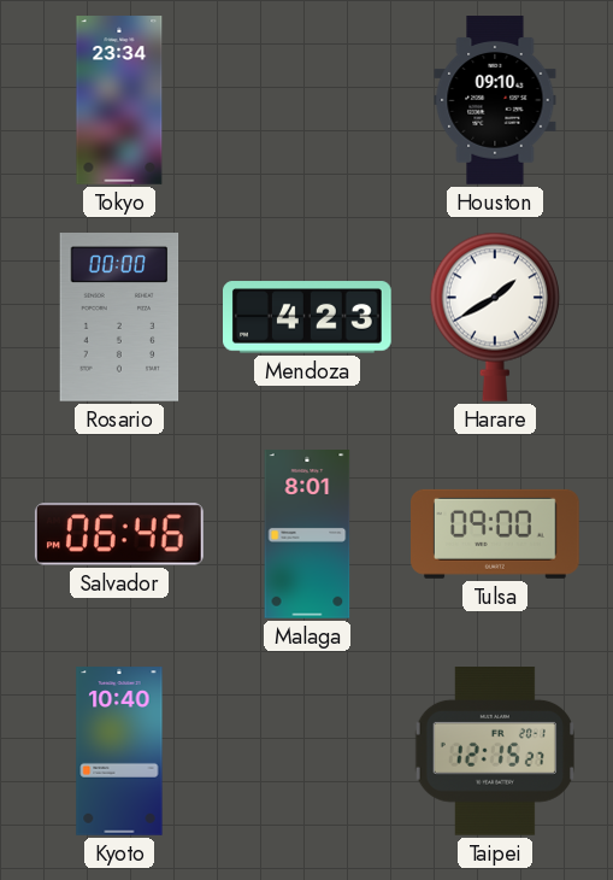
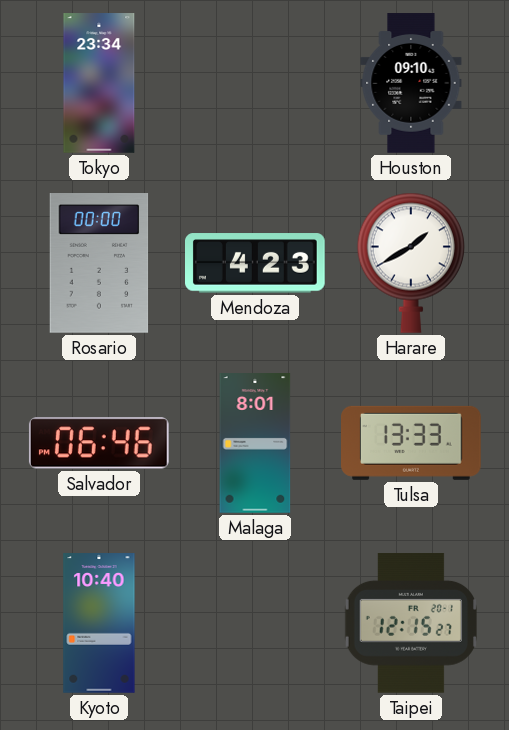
Tulsa: 09:00 -> 13:33
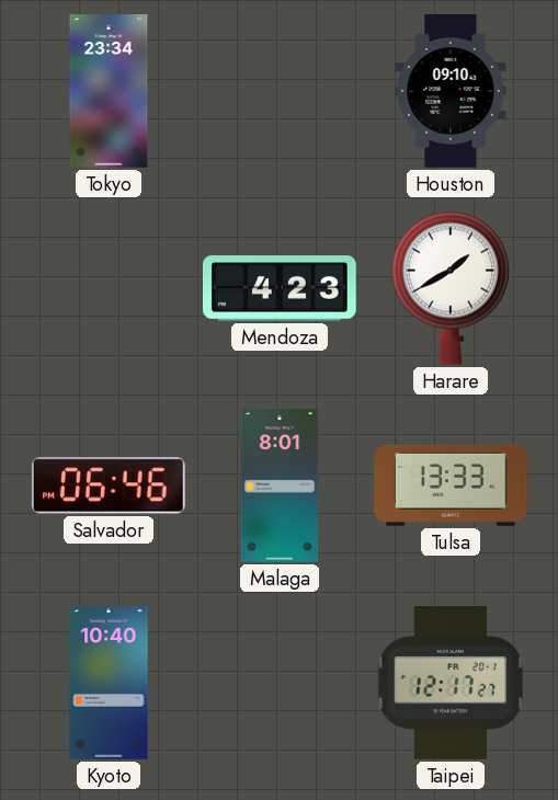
Rosario: 00:00 -> none
Taipei: 12:15 -> 12:17
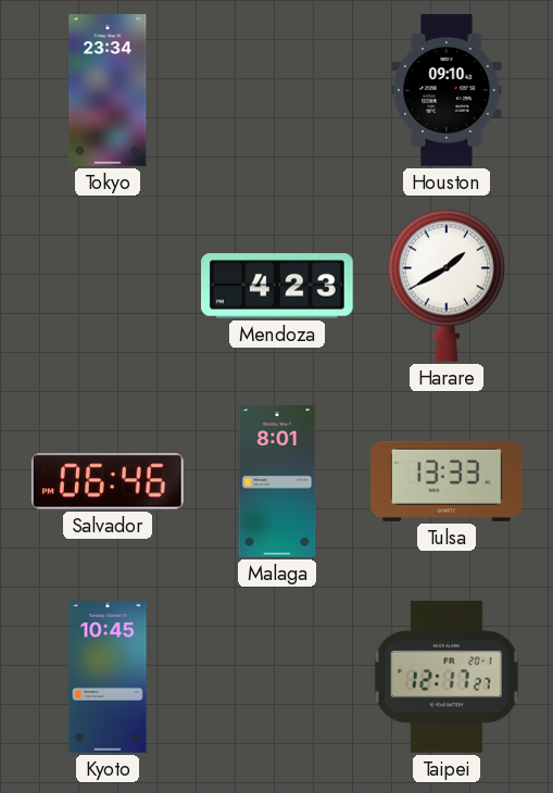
Kyoto: 10:40 -> 10:45
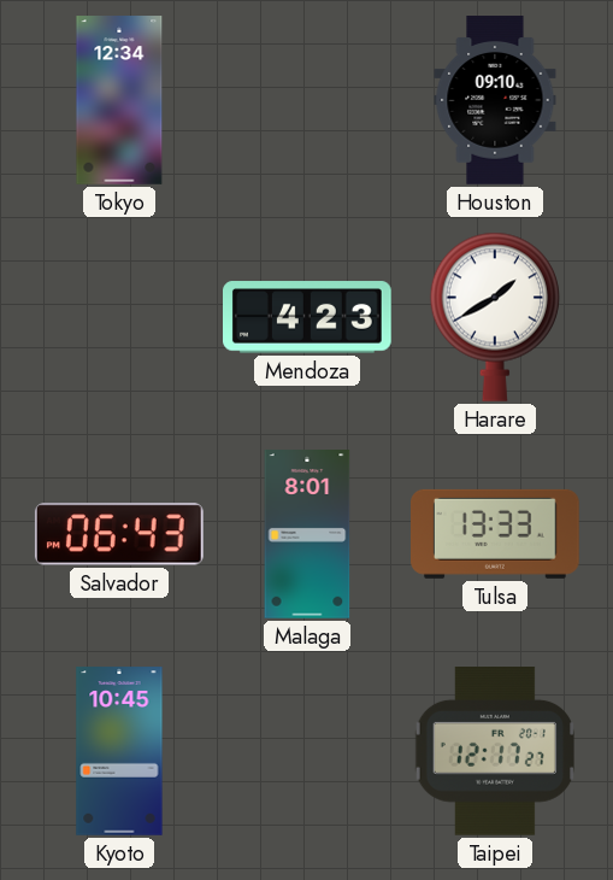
Tokyo: 23:34 -> 12:34
Salvador: 06:46 -> 06:43
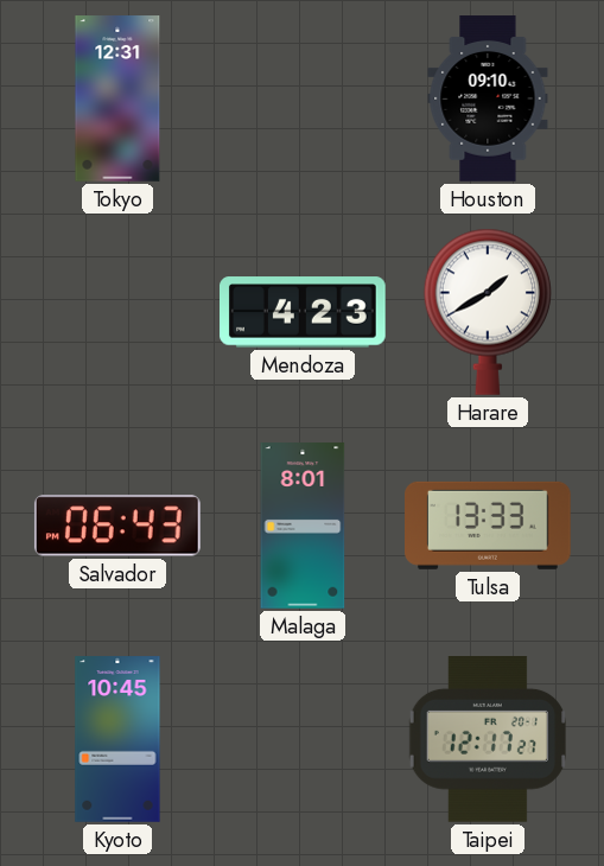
Tokyo: 12:34 -> 12:31
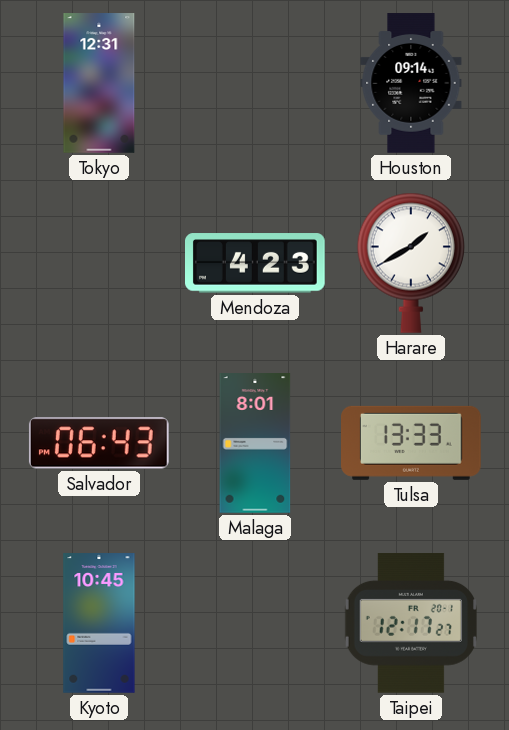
Houston: 09:10 -> 09:14
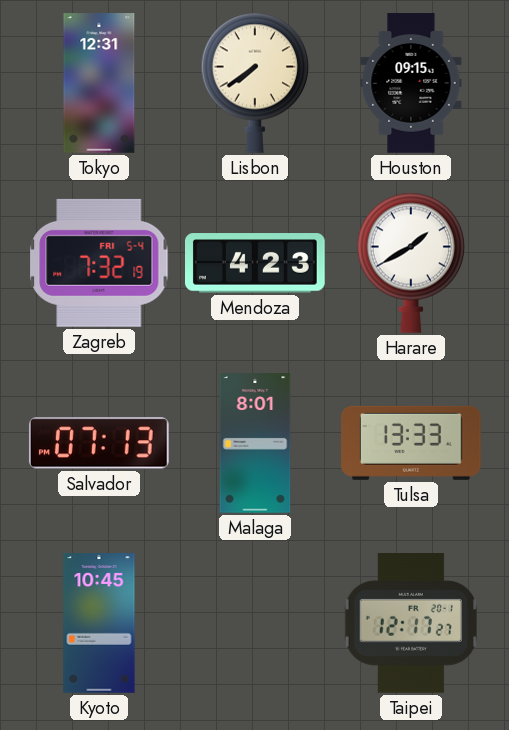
Lisbon: none -> 7:39
Houston: 09:14 -> 09:15
Zagreb: none -> 7:32
Salvador: 06:43 -> 07:13
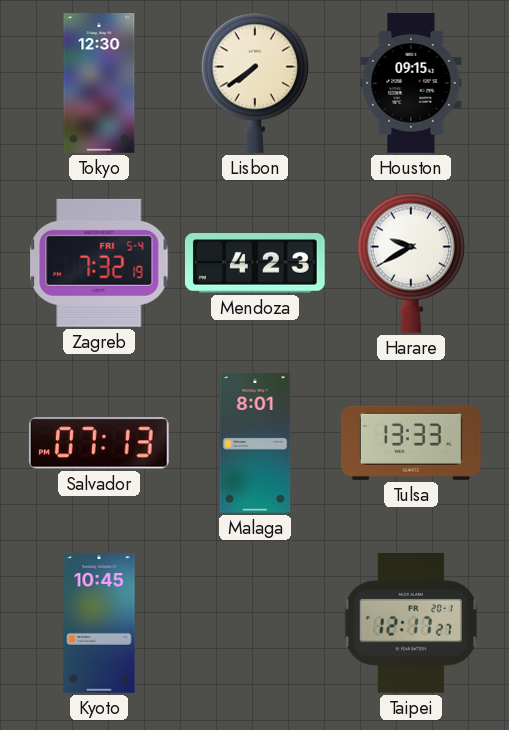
Tokyo: 12:31 -> 12:30
Harare: 1:40 -> 9:40
